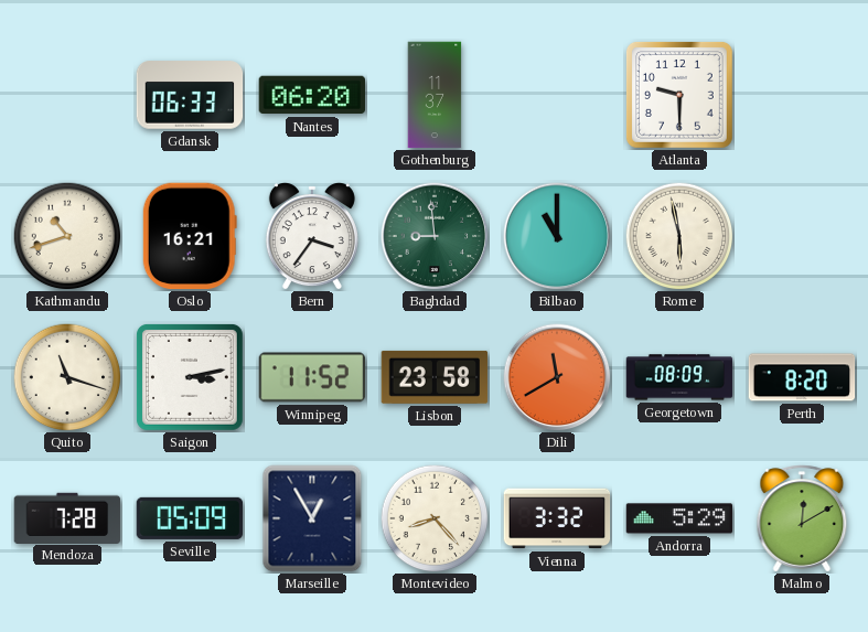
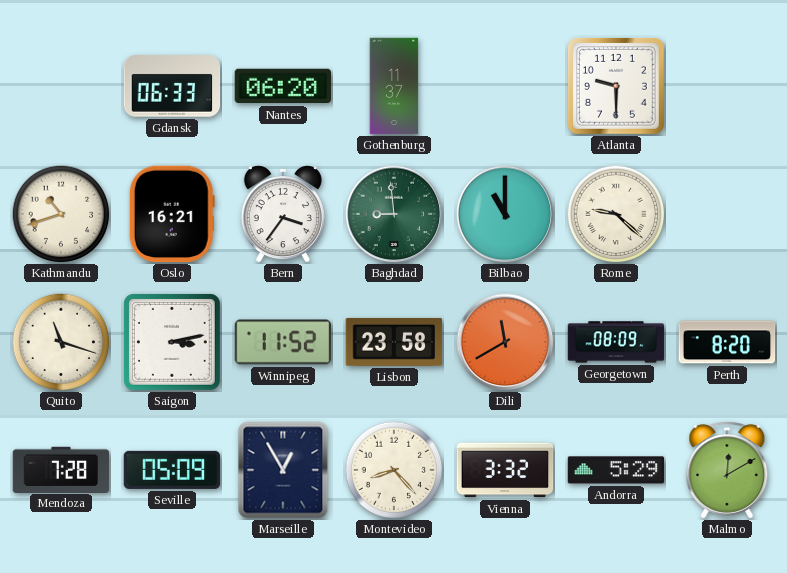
Rome: 5:58 -> 9:22
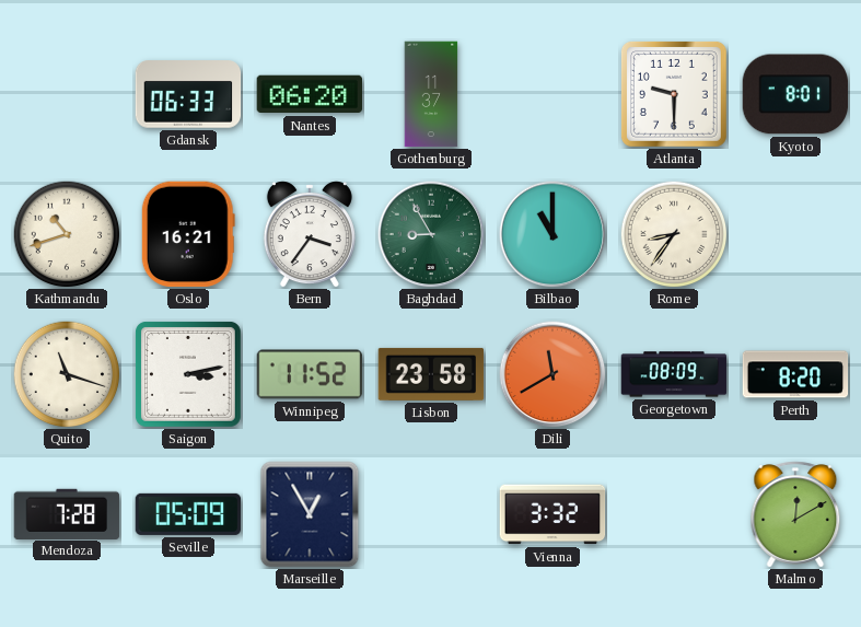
Kyoto: none -> 8:01
Baghdad: 8:59 -> 8:55
Rome: 9:22 -> 8:36
Montevideo: 8:23 -> none
Andorra: 5:29 -> none
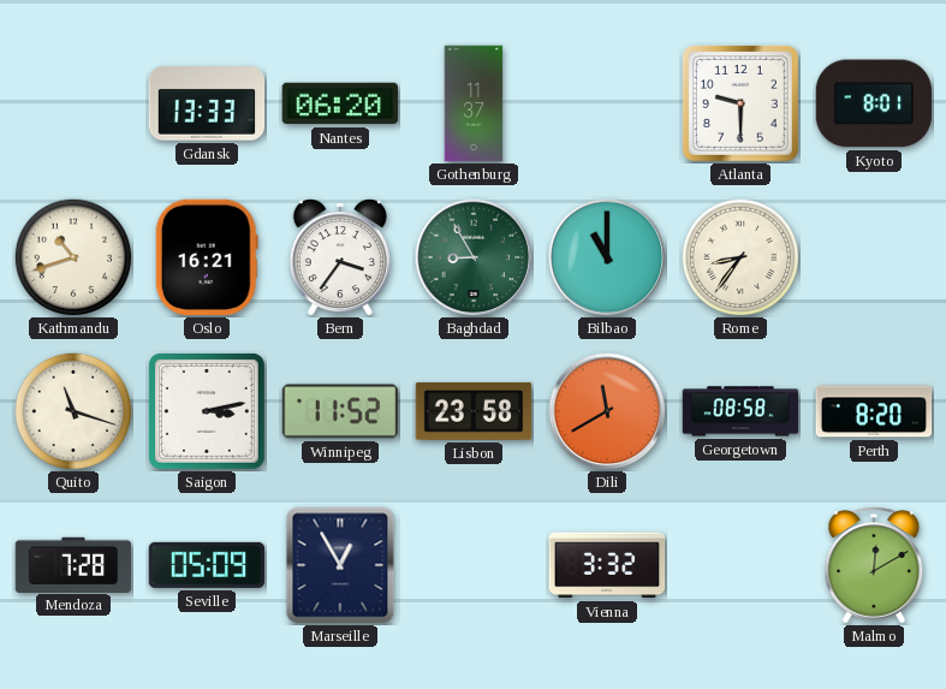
Gdansk: 06:33 -> 13:33
Georgetown: 08:09 -> 08:58
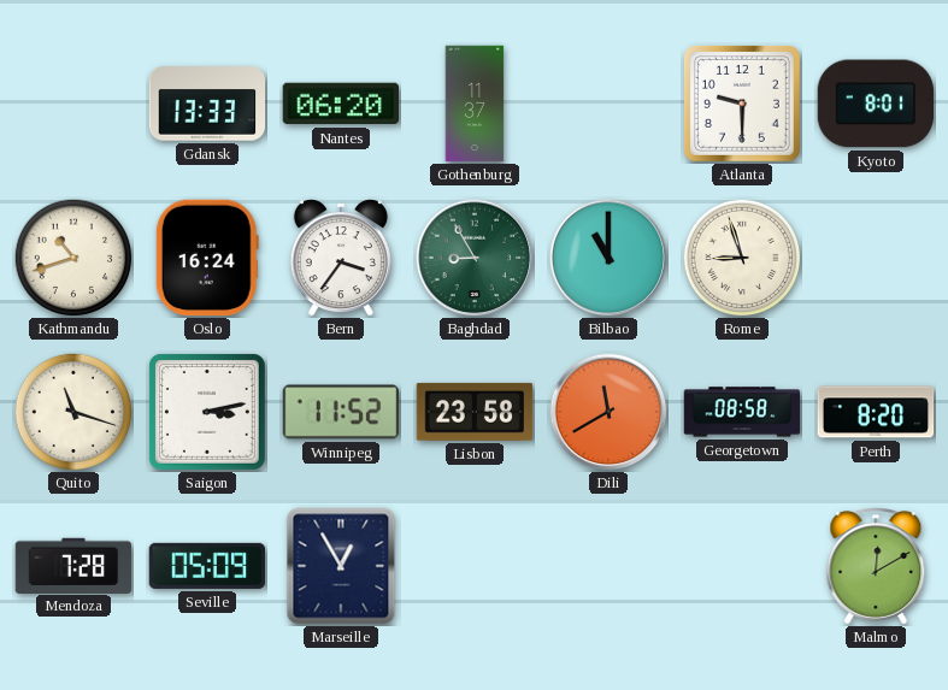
Oslo: 16:21 -> 16:24
Rome: 8:36 -> 8:57
Vienna: 3:32 -> none
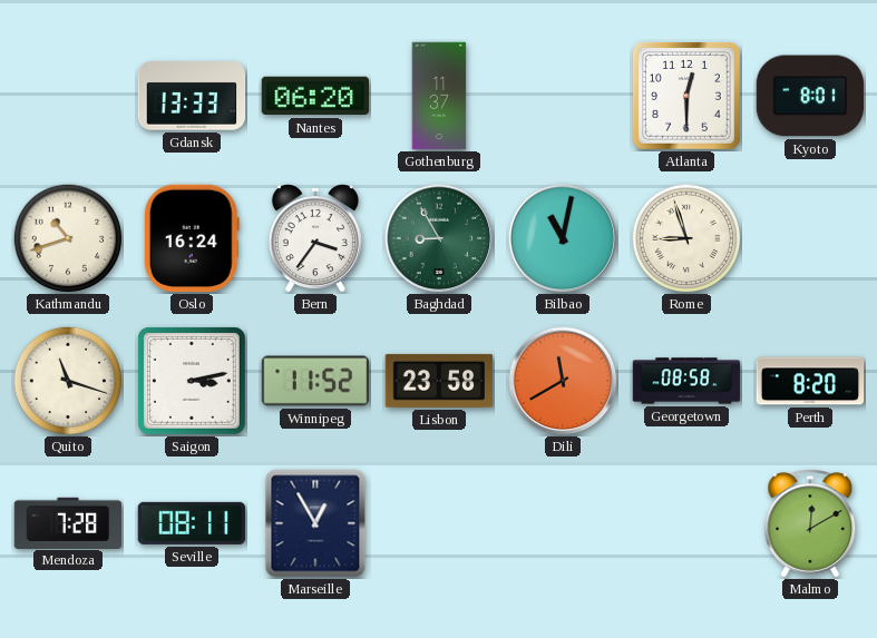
Atlanta: 9:30 -> 12:30
Bilbao: 11:00 -> 11:02
Seville: 05:09 -> 08:11
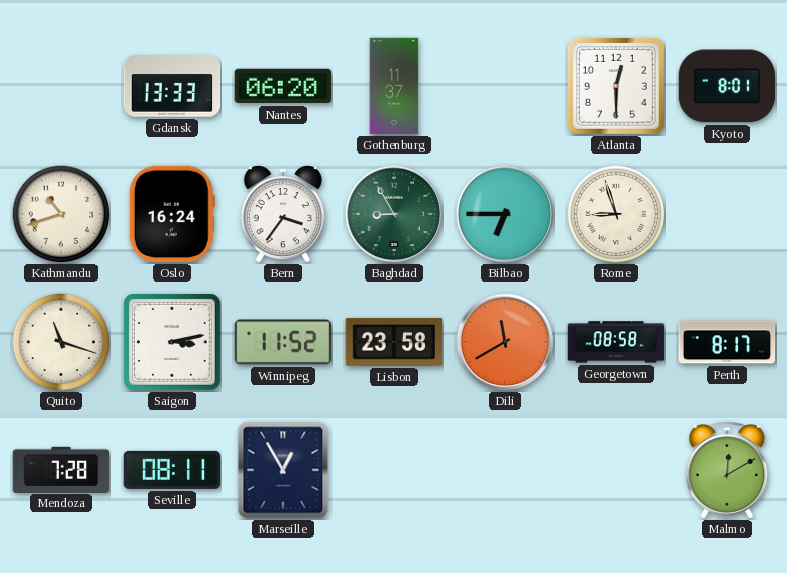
Bilbao: 11:02 -> 6:45
Perth: 8:20 -> 8:17
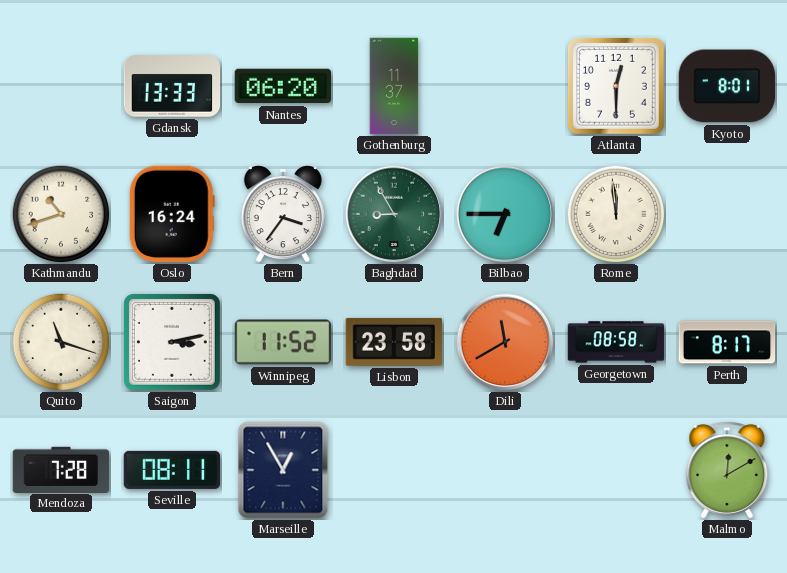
Rome: 8:57 -> 11:59
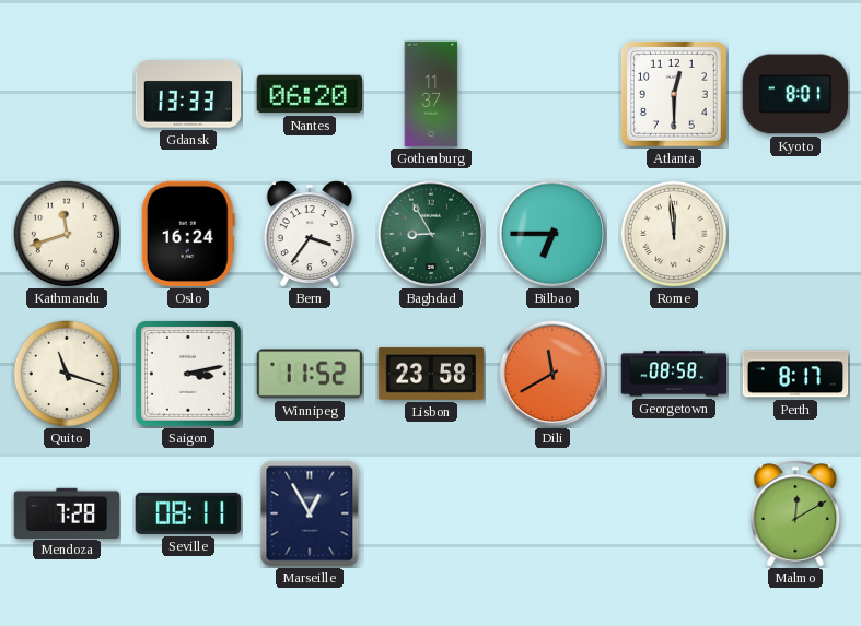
Kathmandu: 10:42 -> 11:42
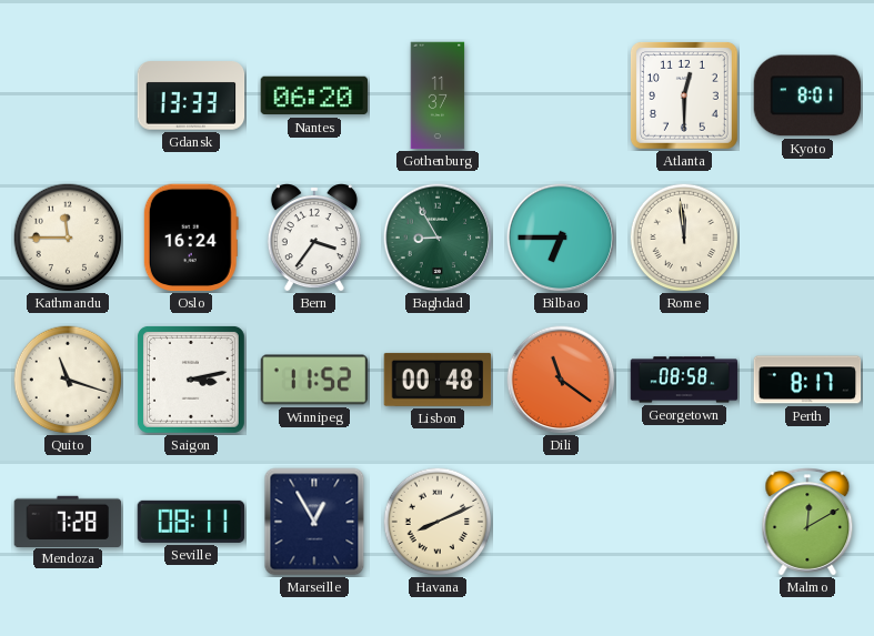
Kathmandu: 11:42 -> 11:45
Lisbon: 23:58 -> 00:48
Dili: 11:40 -> 11:21
Havana: none -> 8:11
